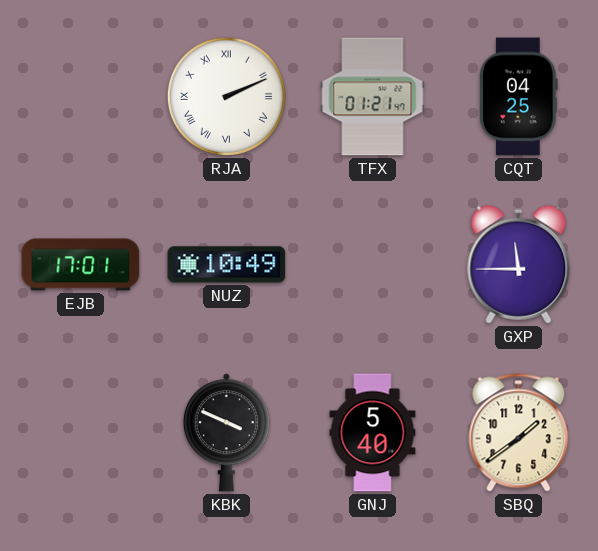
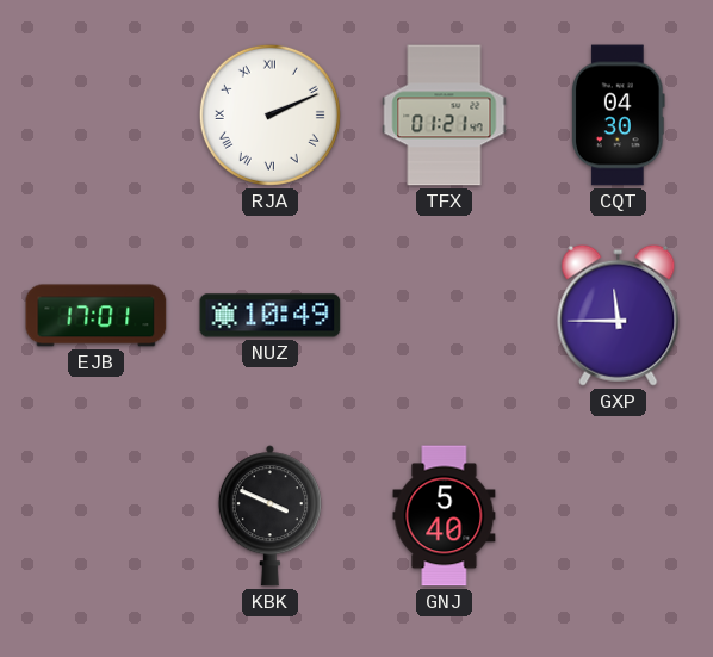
CQT: 04:25 -> 04:30
SBQ: 1:39 -> none
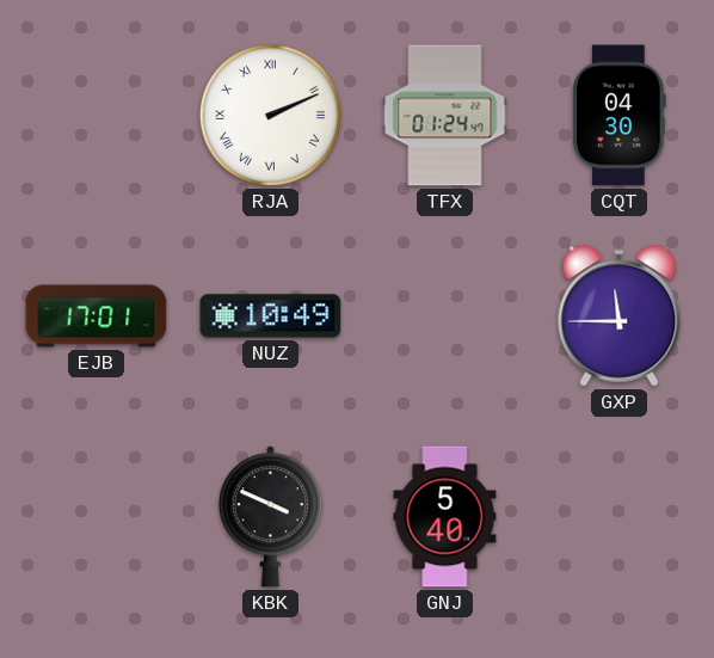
TFX: 01:21 -> 01:24
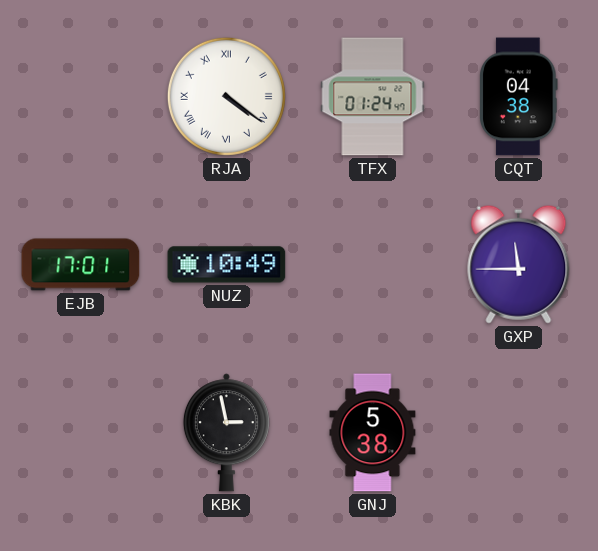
RJA: 2:11 -> 4:21
CQT: 04:30 -> 04:38
KBK: 3:49 -> 2:58
GNJ: 5:40 -> 5:38
